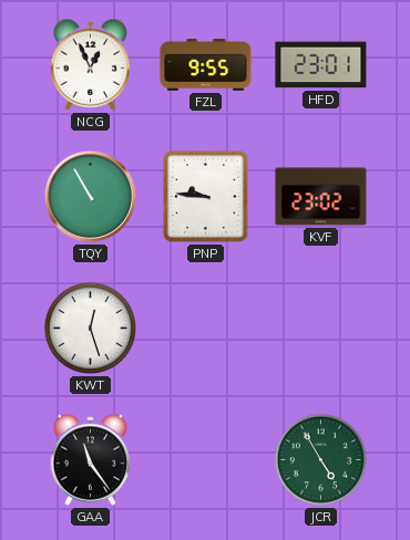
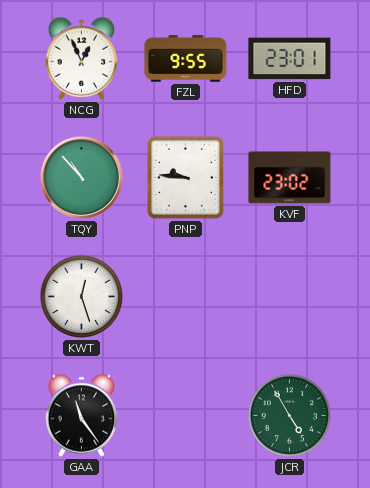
TQY: 10:55 -> 10:53
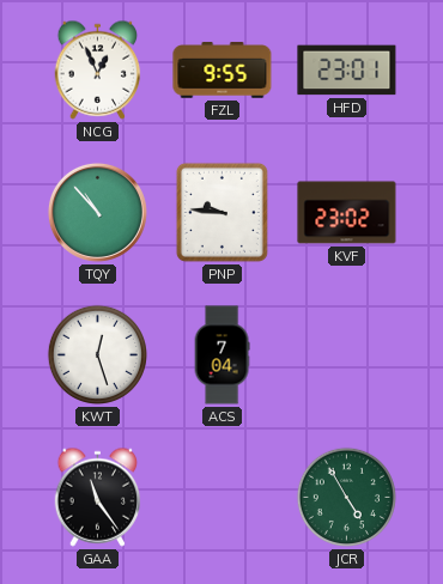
ACS: none -> 7:04
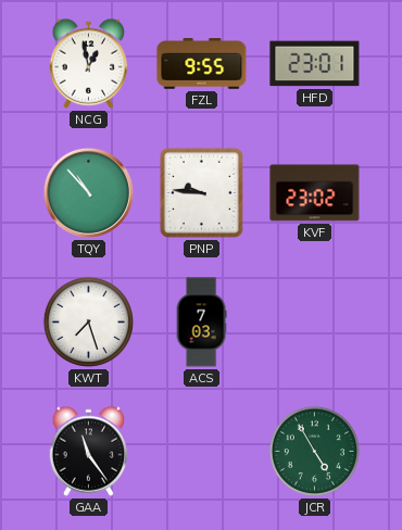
NCG: 12:56 -> 12:58
KWT: 12:27 -> 7:27
ACS: 7:04 -> 7:03
